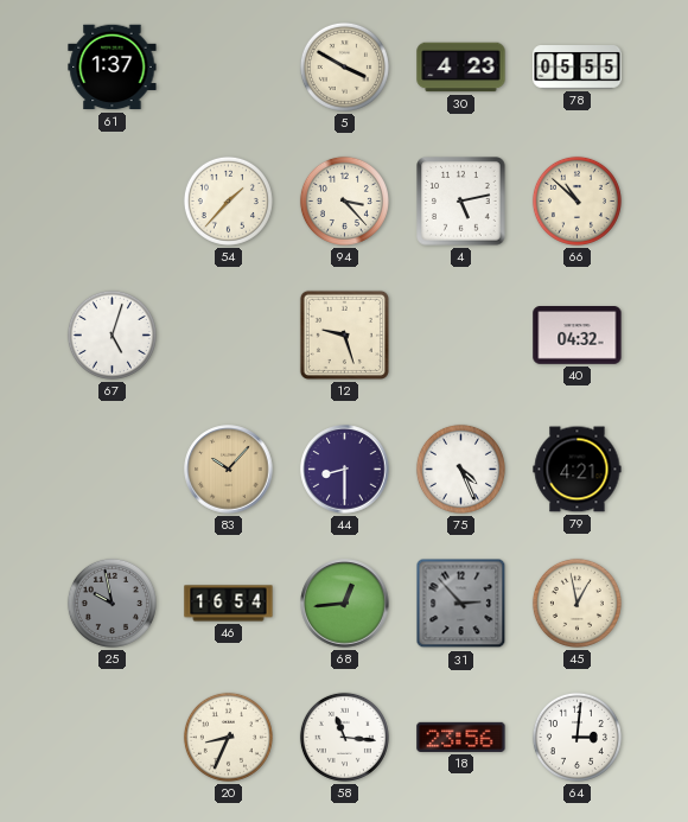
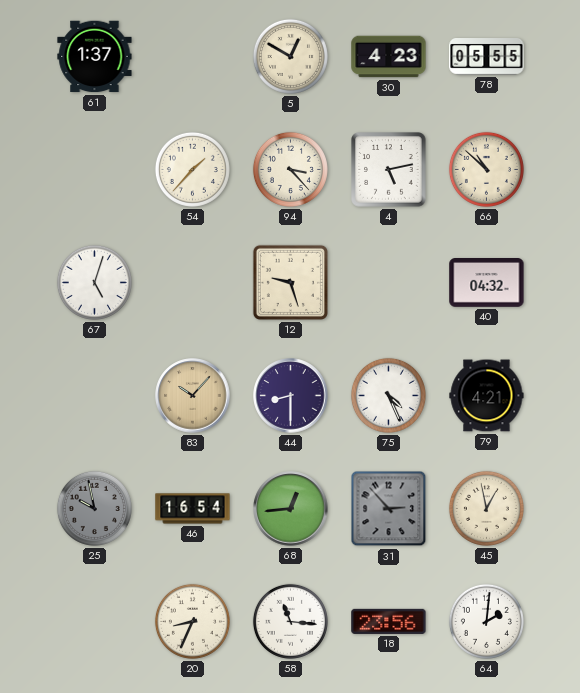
5: 3:50 -> 12:50
64: 3:01 -> 2:01
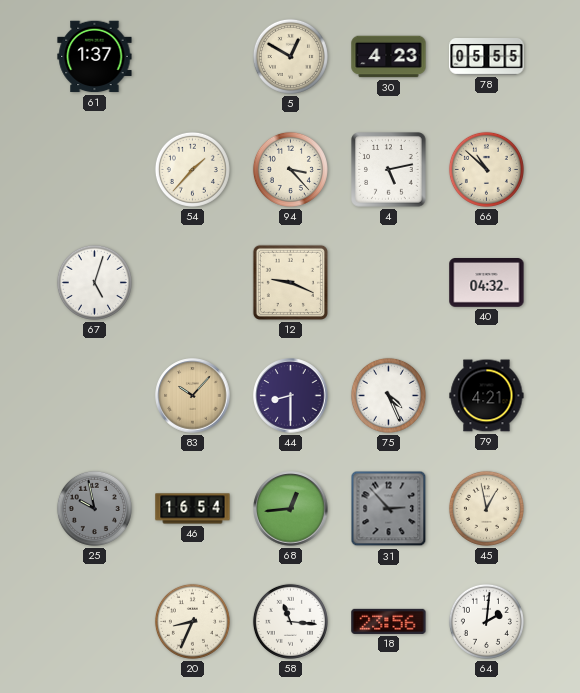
12: 9:27 -> 9:19
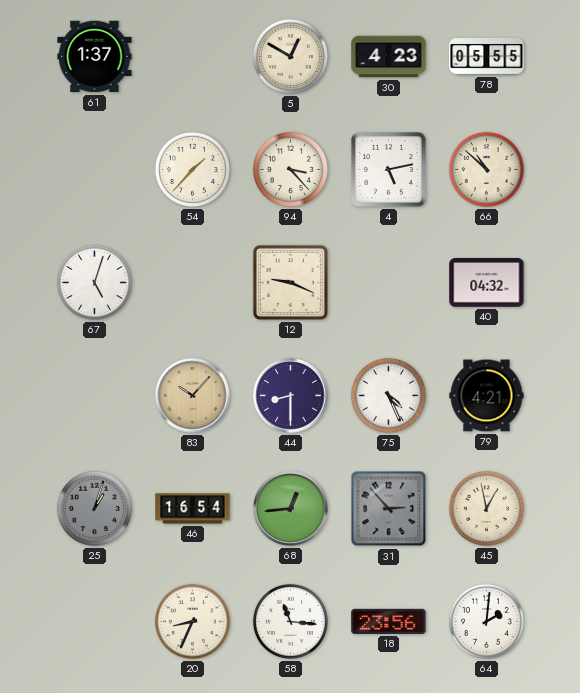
25: 9:58 -> 1:03
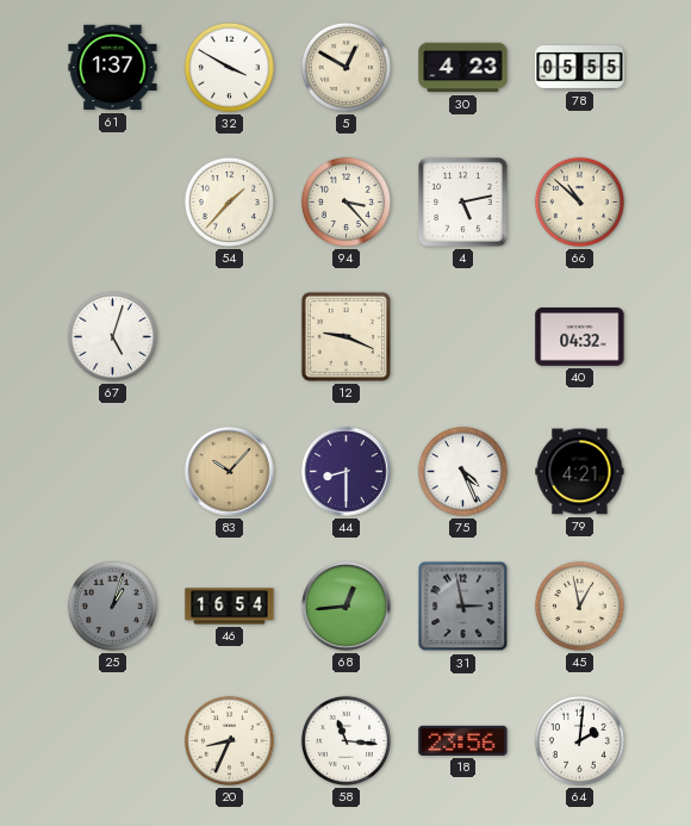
32: none -> 3:50
31: 2:53 -> 2:58
